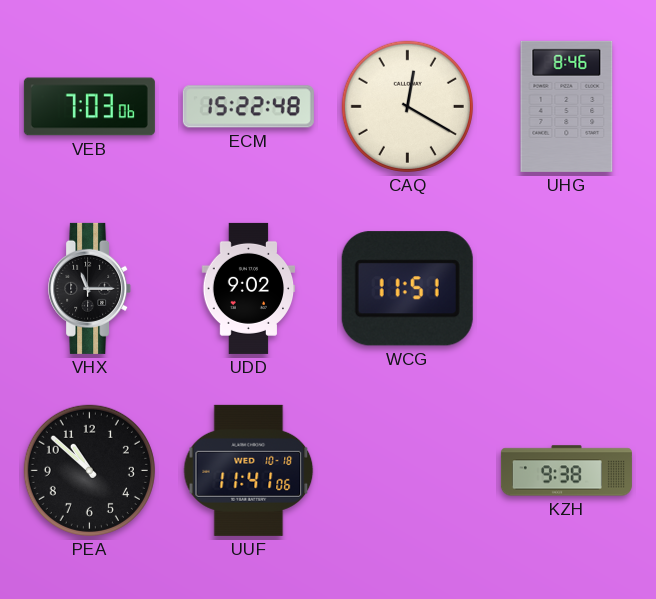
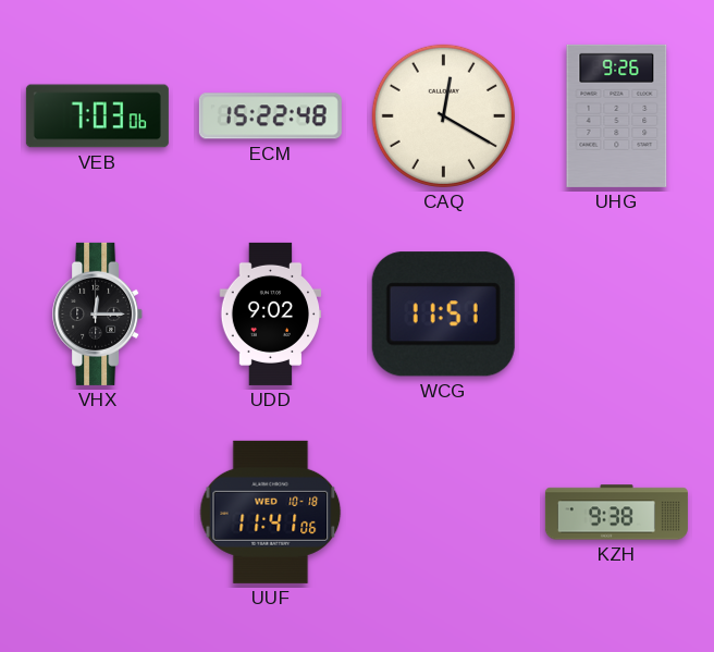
UHG: 8:46 -> 9:26
VHX: 11:15 -> 12:15
PEA: 10:52 -> none
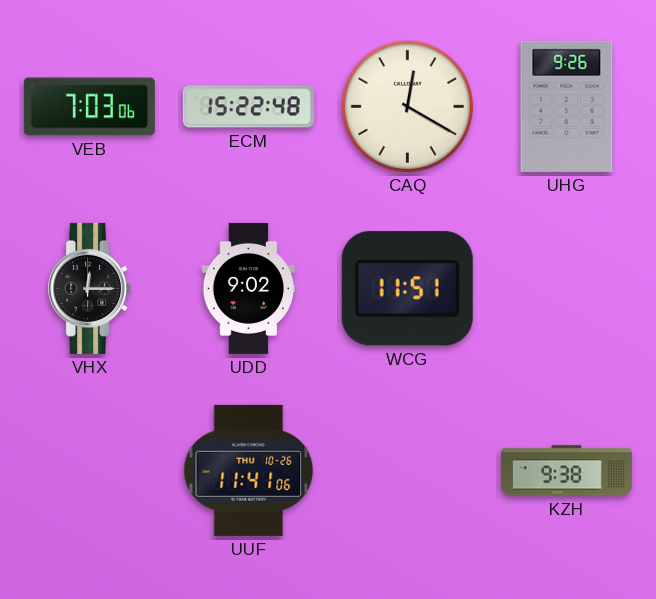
UUF date: WED 10-18 -> THU 10-26
